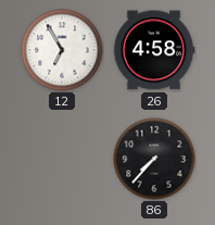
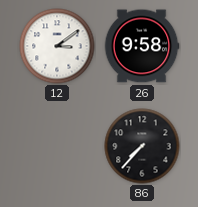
12: 6:55 -> 3:09
26: 4:58 -> 9:58
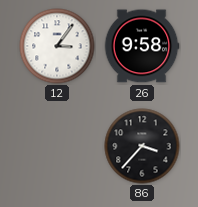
12: 3:09 -> 3:06
86: 7:37 -> 3:37
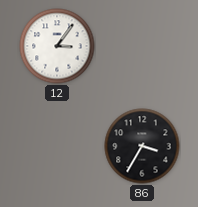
26: 9:58 -> none
86: 3:37 -> 3:35
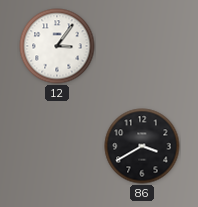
86: 3:35 -> 3:40
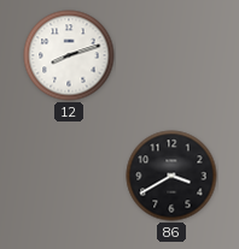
12: 3:06 -> 8:12
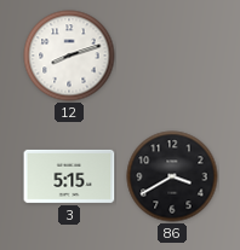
3: none -> 5:15
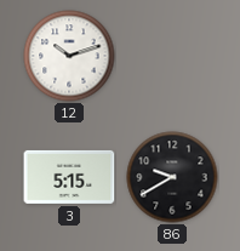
12: 8:12 -> 10:12
86: 3:40 -> 9:40
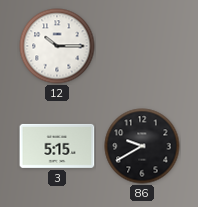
12: 10:12 -> 10:15
